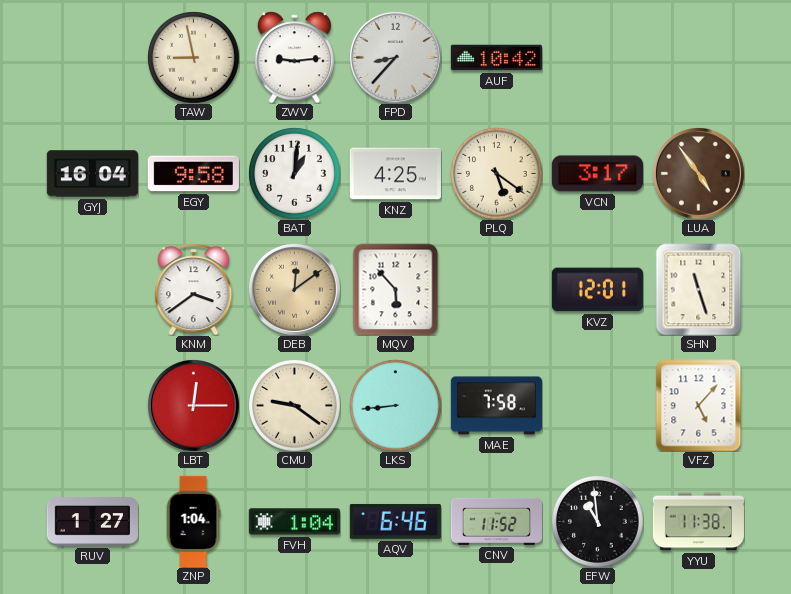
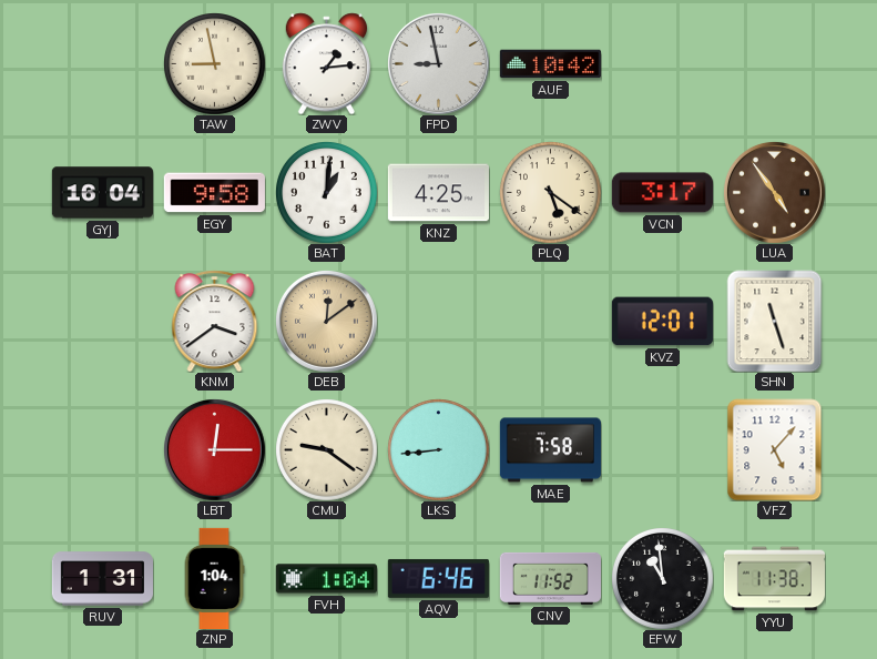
ZWV: 9:14 -> 1:14
FPD: 8:37 -> 8:58
MQV: 5:53 -> none
RUV: 1:27 -> 1:31
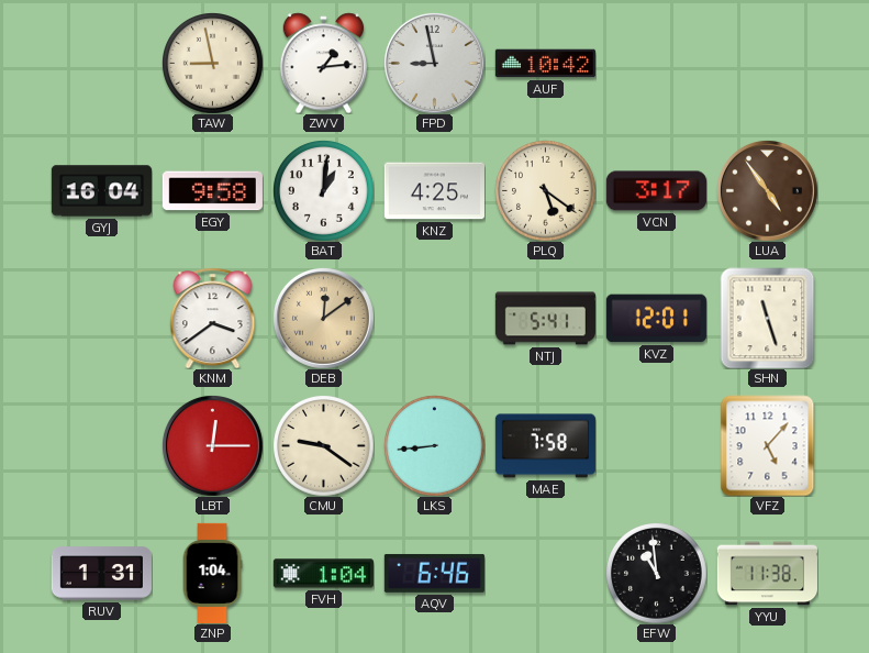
NTJ: none -> 5:41
CNV: 11:52 -> none
